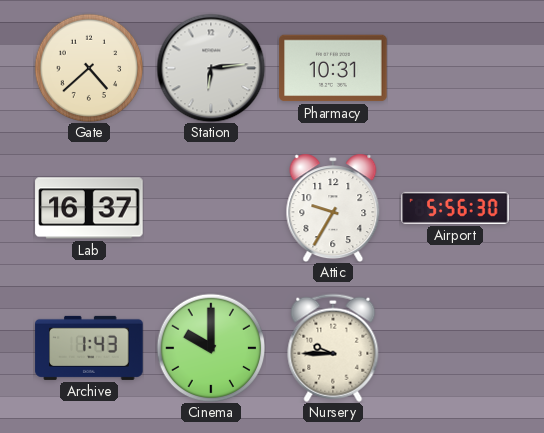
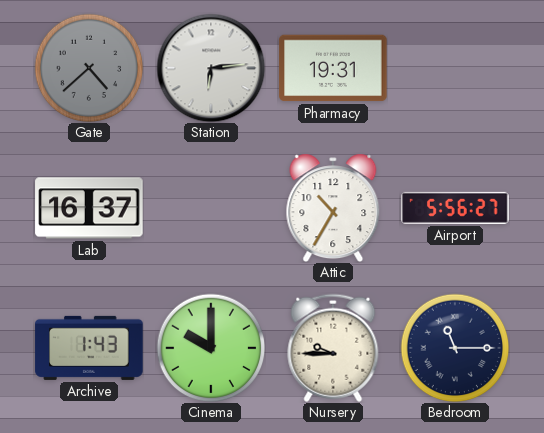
Gate dial: cream -> grey
Pharmacy: 10:31 -> 19:31
Attic: 9:35 -> 10:35
Airport: 5:56:30 -> 5:56:27
Bedroom: none -> 11:15
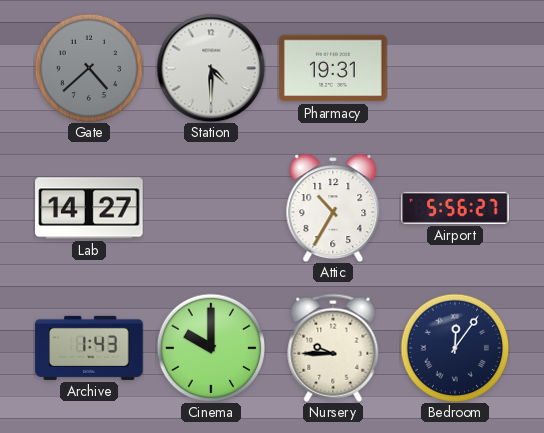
Station: 6:14 -> 4:30
Lab: 16:37 -> 14:27
Bedroom: 11:15 -> 12:06
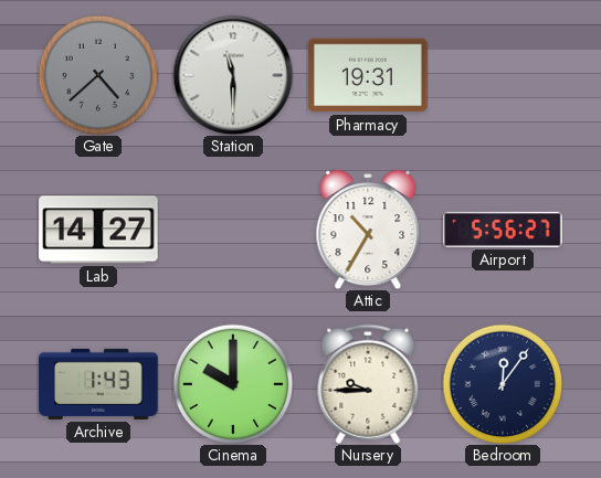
Station: 4:30 -> 11:30
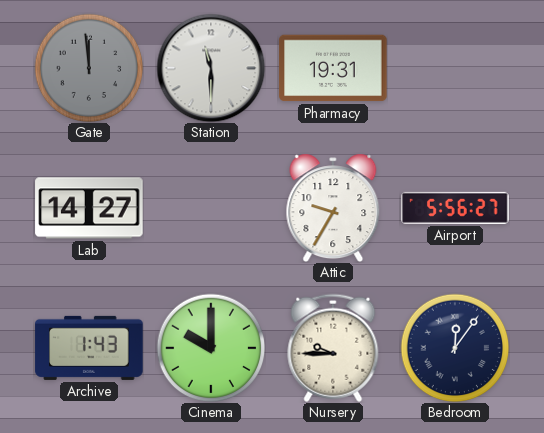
Gate: 4:38 -> 11:59
Attic: 10:35 -> 9:35
